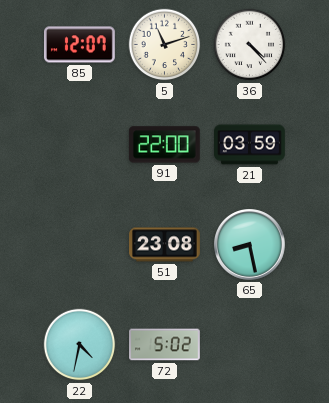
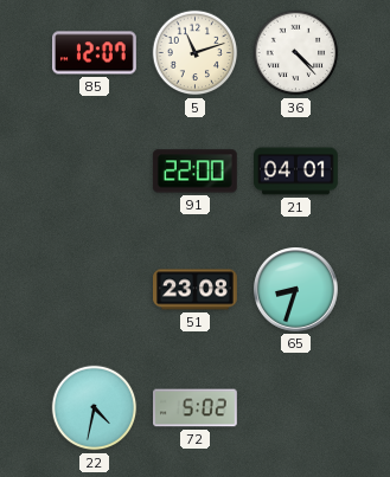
21: 03:59 -> 04:01
65: 8:28 -> 8:33
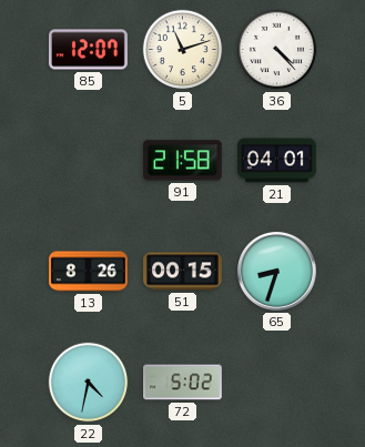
91: 22:00 -> 21:58
13: none -> 8:26
51: 23:08 -> 00:15
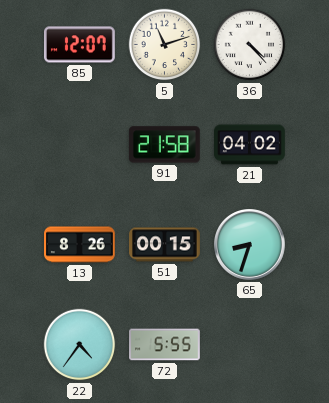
21: 04:01 -> 04:02
22: 4:32 -> 4:36
72: 5:02 -> 5:55
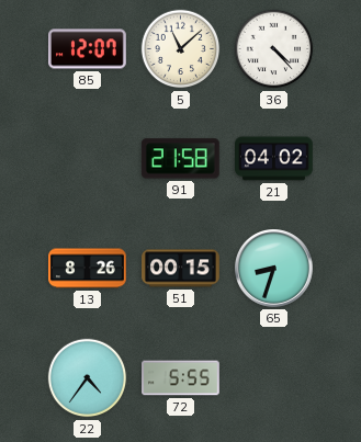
5: 11:12 -> 11:08
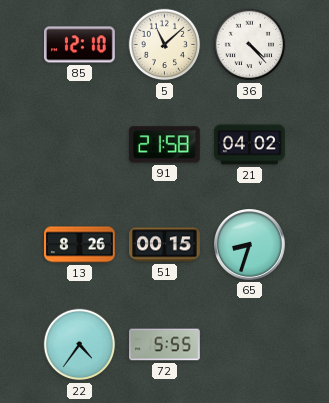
85: 12:07 -> 12:10
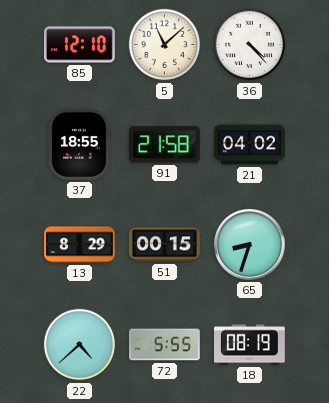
37: none -> 18:55
13: 8:26 -> 8:29
22: 4:36 -> 4:38
18: none -> 08:19
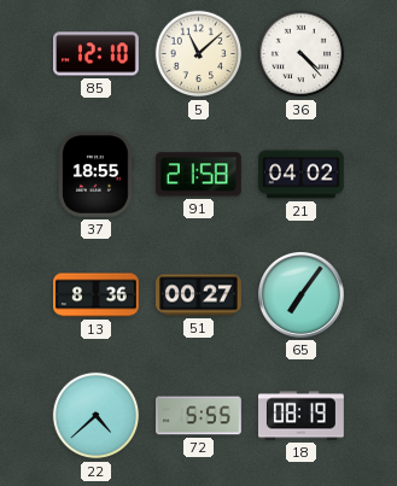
13: 8:29 -> 8:36
51: 00:15 -> 00:27
65: 8:33 -> 7:06
